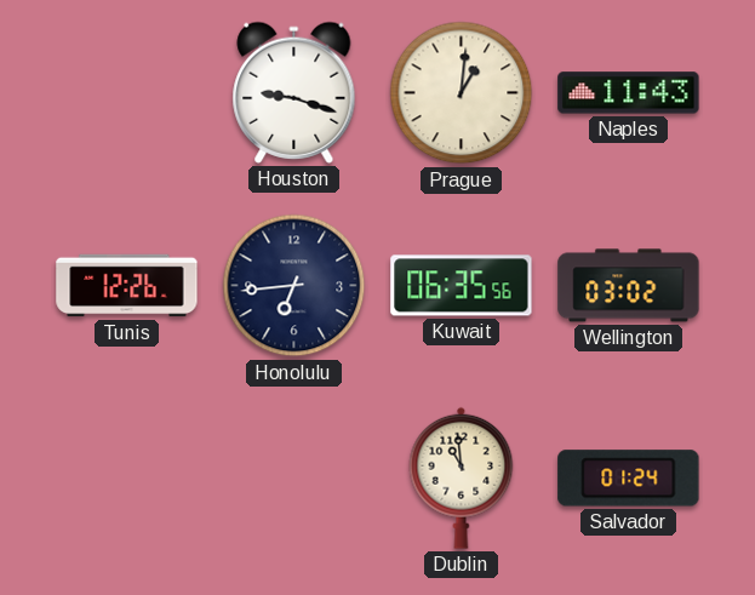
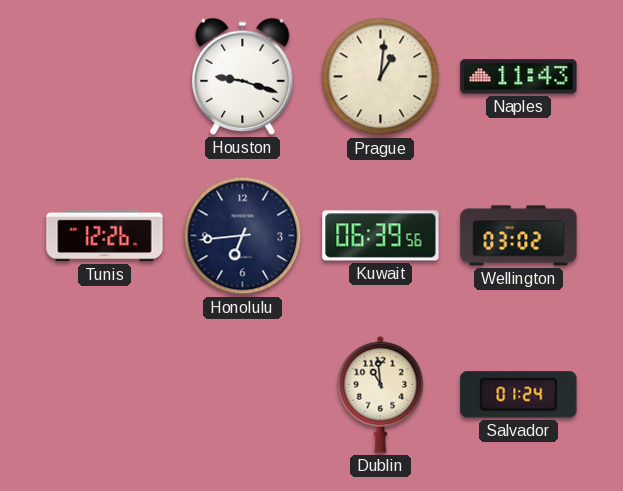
Kuwait: 06:35 -> 06:39
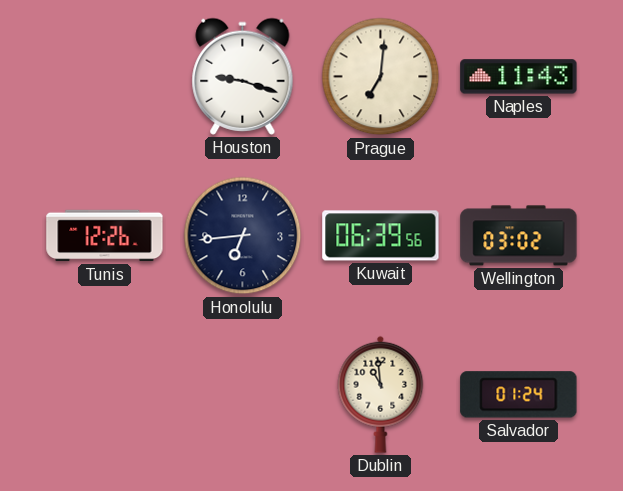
Prague: 1:01 -> 7:01
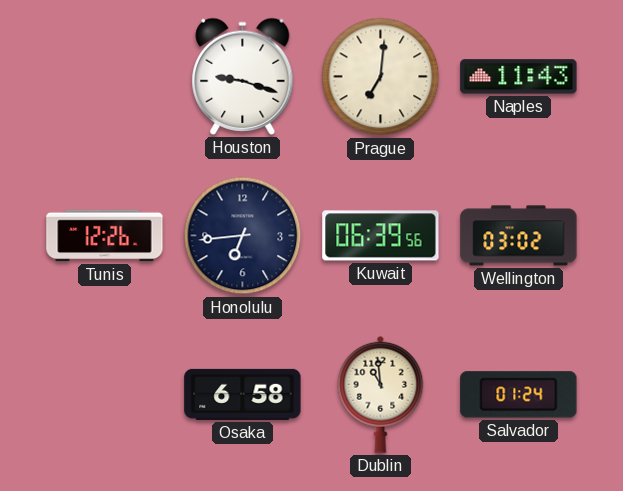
Osaka: none -> 6:58
